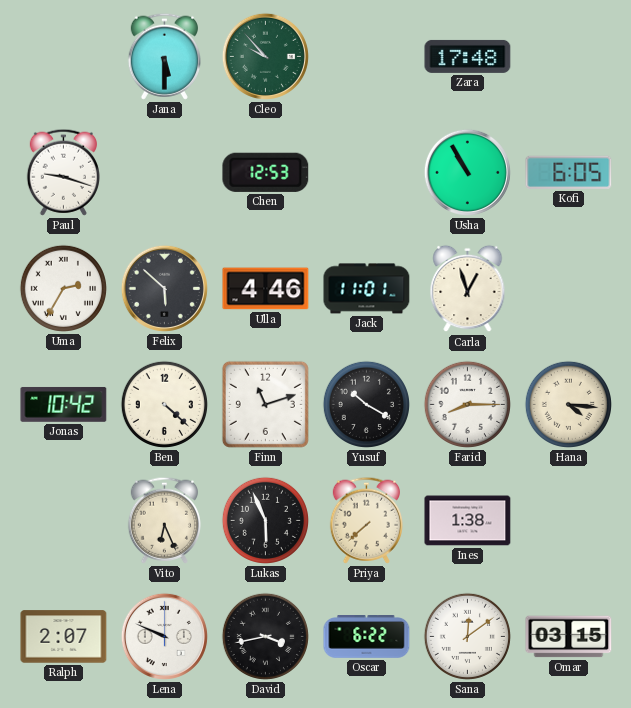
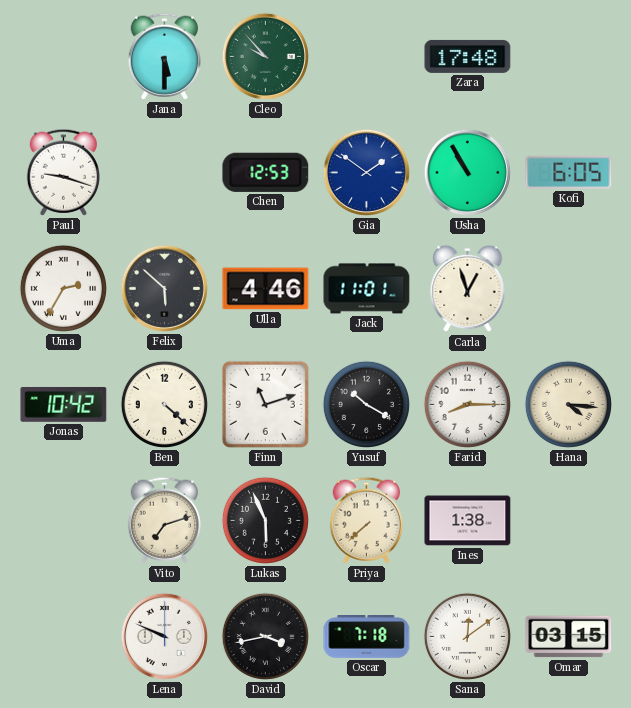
Gia: none -> 1:51
Vito: 6:26 -> 7:12
Ralph: 2:07 -> none
Oscar: 6:22 -> 7:18
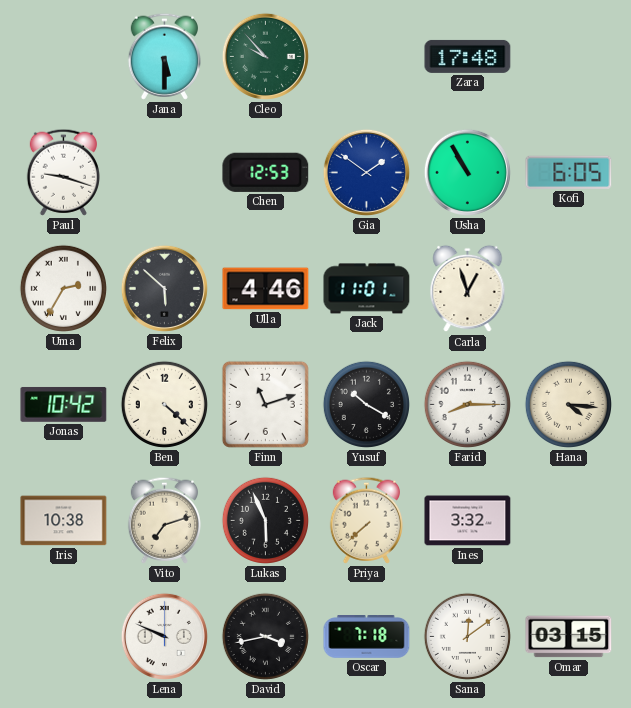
Iris: none -> 10:38
Ines: 1:38 -> 3:32
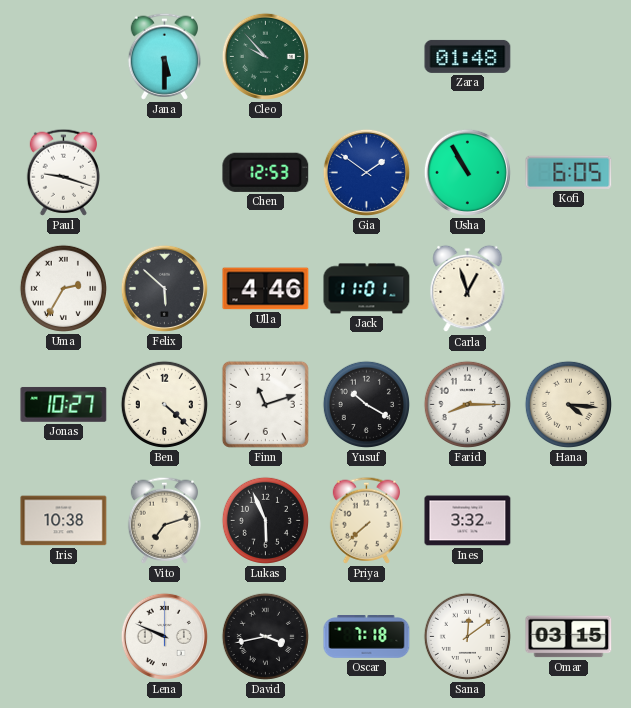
Zara: 17:48 -> 01:48
Jonas: 10:42 -> 10:27
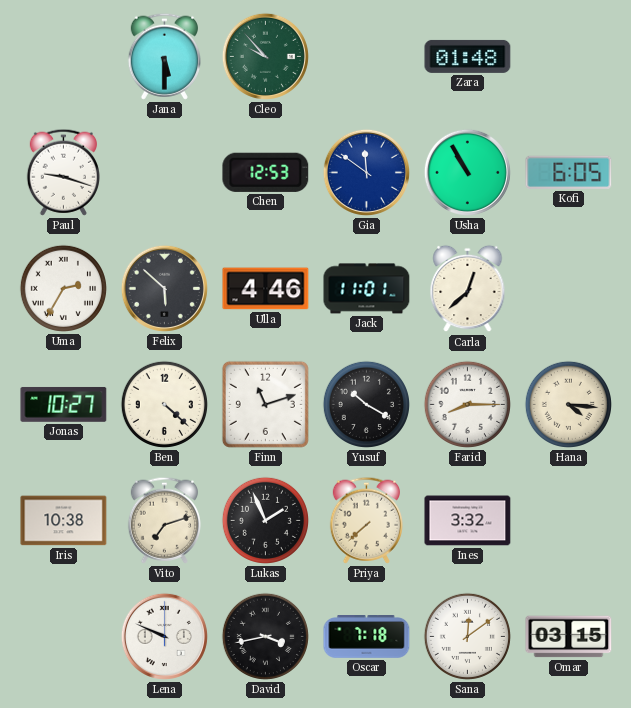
Gia: 1:51 -> 11:51
Carla: 12:57 -> 12:38
Lukas: 5:56 -> 1:56
